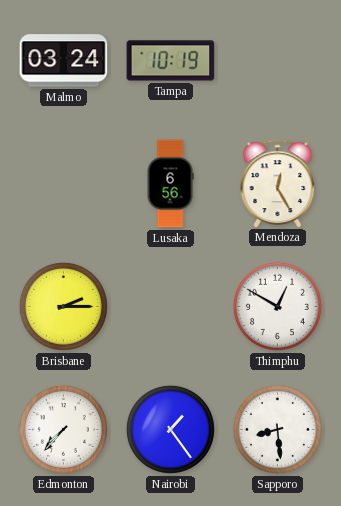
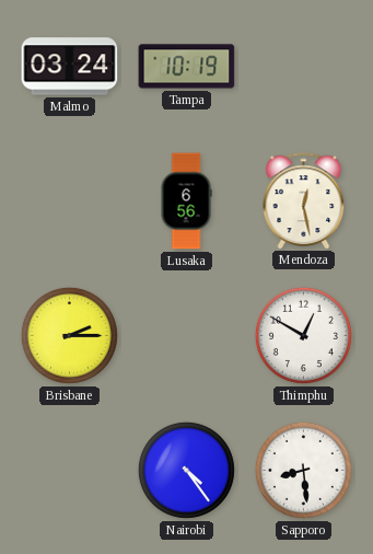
Mendoza: 12:25 -> 12:28
Edmonton: 7:37 -> none
Nairobi: 1:24 -> 4:24
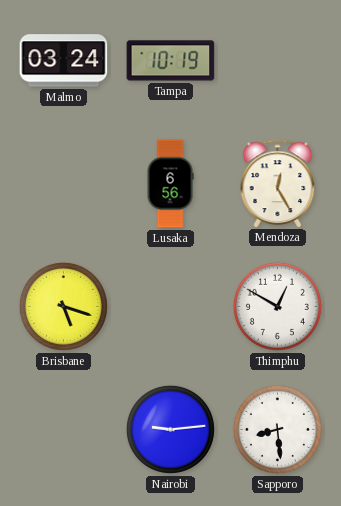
Mendoza: 12:28 -> 12:25
Brisbane: 2:15 -> 5:18
Nairobi: 4:24 -> 9:14
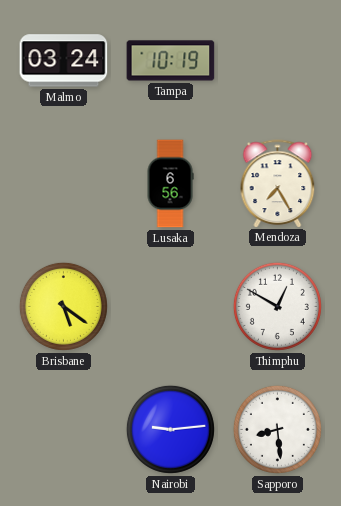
Mendoza: 12:25 -> 7:25
Brisbane: 5:18 -> 5:21
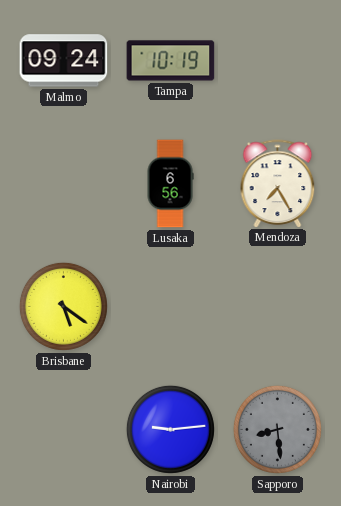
Malmo: 03:24 -> 09:24
Thimphu: 12:50 -> none
Sapporo dial: white -> grey
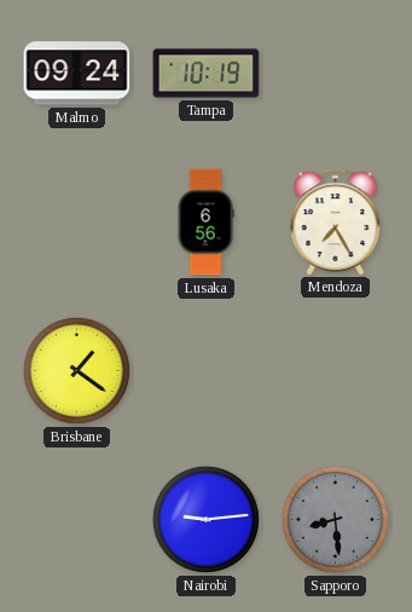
Brisbane: 5:21 -> 1:21
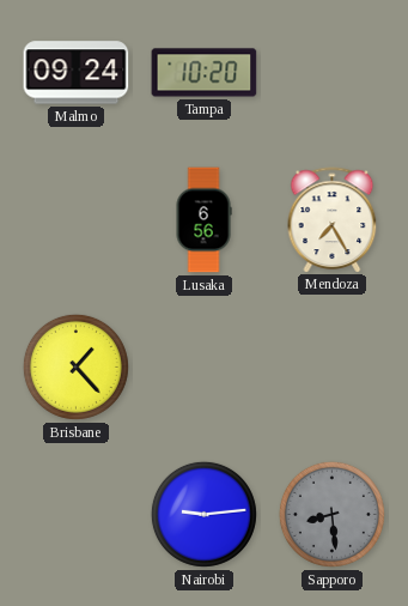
Tampa: 10:19 -> 10:20
Brisbane: 1:21 -> 1:23
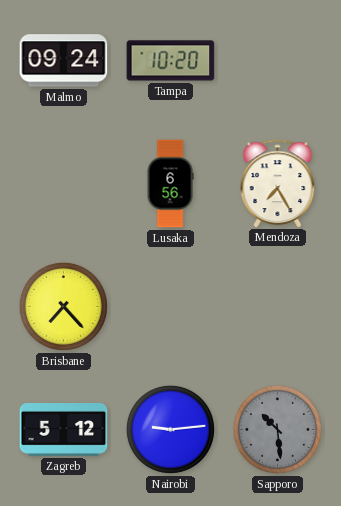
Brisbane: 1:23 -> 7:23
Zagreb: none -> 5:12
Sapporo: 8:29 -> 10:29
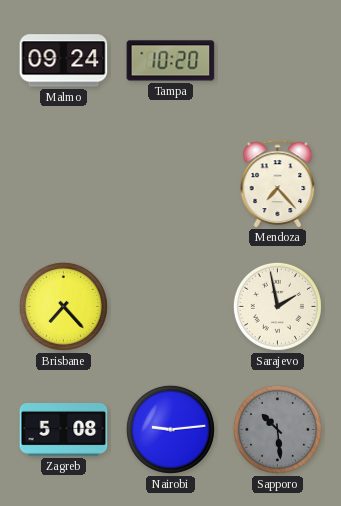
Lusaka: 6:56 -> none
Mendoza: 7:25 -> 7:23
Sarajevo: none -> 1:58
Zagreb: 5:12 -> 5:08
